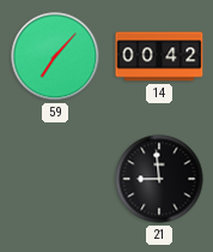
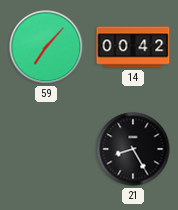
21: 8:59 -> 8:25
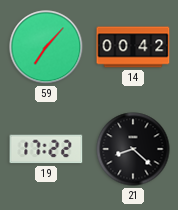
19: none -> 17:22
21: 8:25 -> 8:22
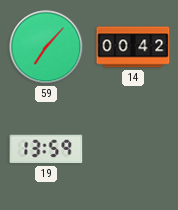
19: 17:22 -> 13:59
21: 8:22 -> none
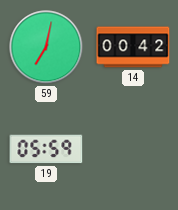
59: 7:07 -> 7:02
19: 13:59 -> 05:59
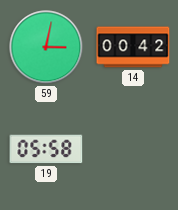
59: 7:02 -> 3:02
19: 05:59 -> 05:58
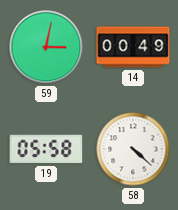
14: 00:42 -> 00:49
58: none -> 4:22
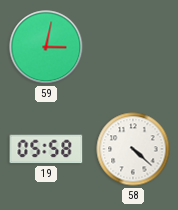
14: 00:49 -> none
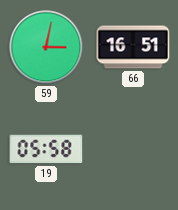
66: none -> 16:51
58: 4:22 -> none
